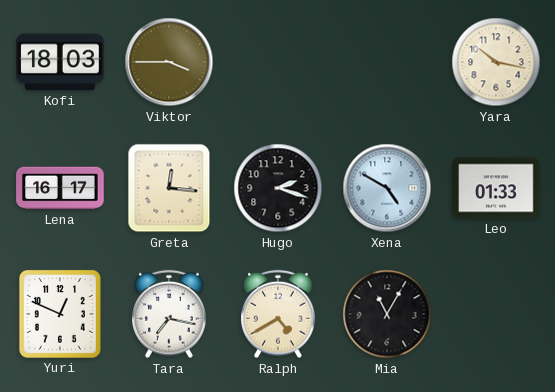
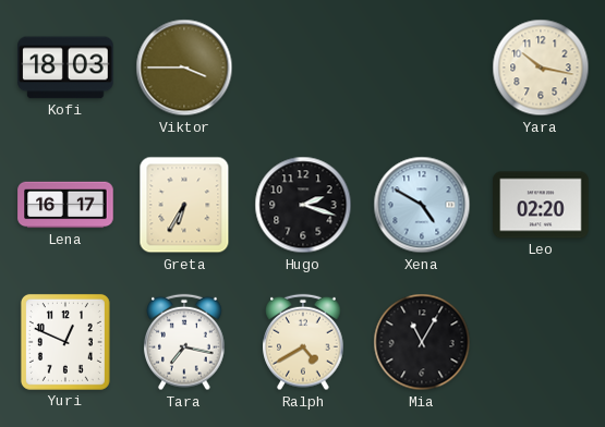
Greta: 12:16 -> 6:35
Leo: 01:33 -> 02:20
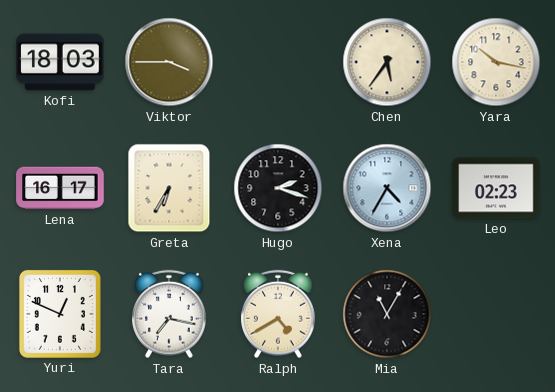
Chen: none -> 5:36
Xena: 4:50 -> 4:35
Leo: 02:20 -> 02:23
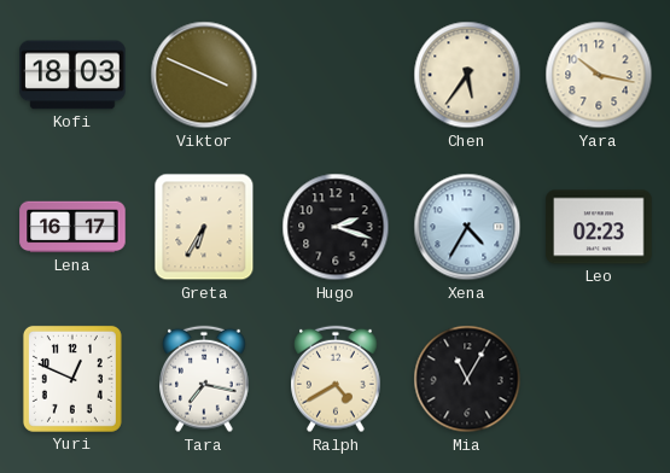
Viktor: 3:45 -> 3:49
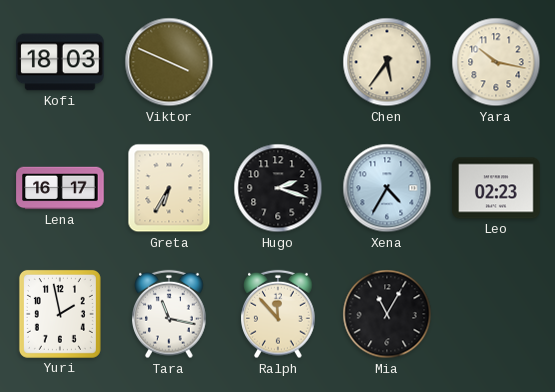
Yuri: 12:49 -> 1:58
Tara: 7:17 -> 11:17
Ralph: 4:40 -> 11:53
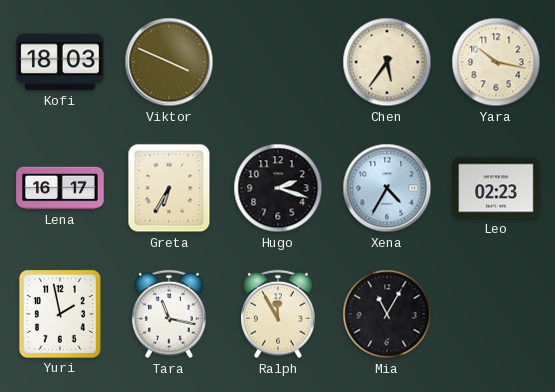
Ralph: 11:53 -> 11:55
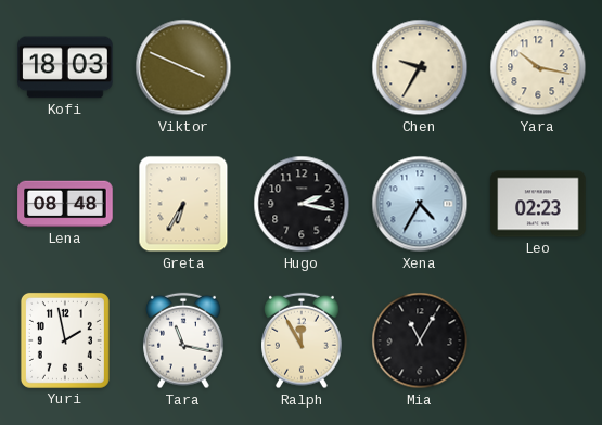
Chen: 5:36 -> 9:35
Lena: 16:17 -> 08:48
Hugo: 2:18 -> 2:17
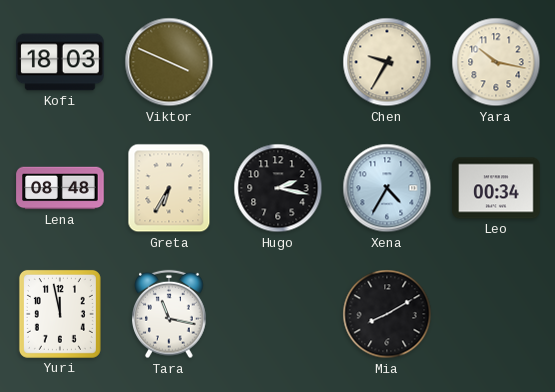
Leo: 02:23 -> 00:34
Yuri: 1:58 -> 11:58
Ralph: 11:55 -> none
Mia: 11:05 -> 8:10
